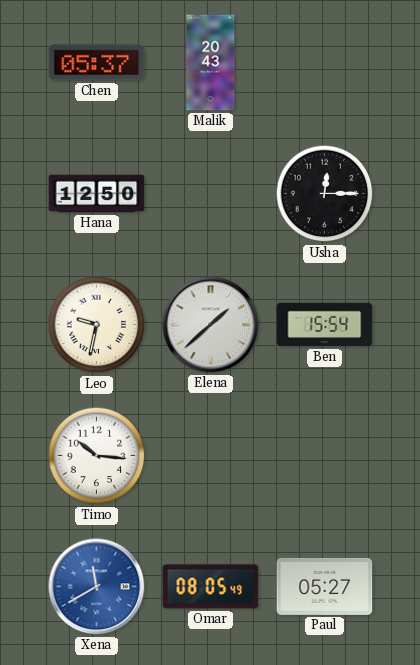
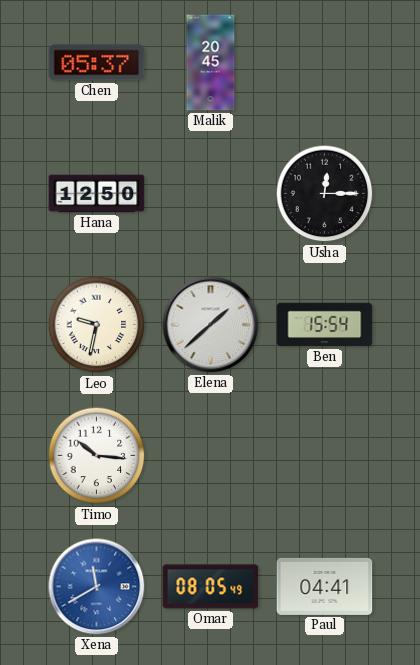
Malik: 20:43 -> 20:45
Paul: 05:27 -> 04:41
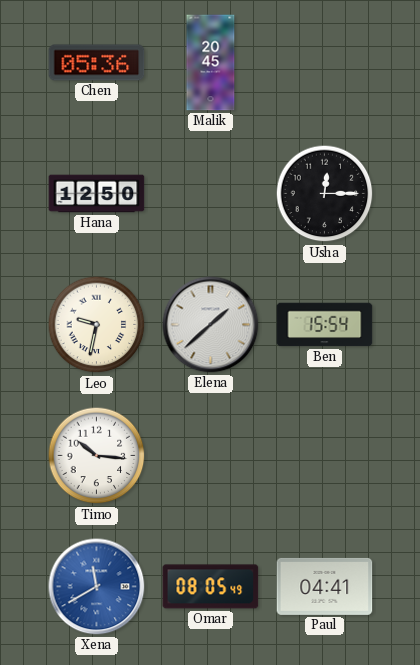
Chen: 05:37 -> 05:36
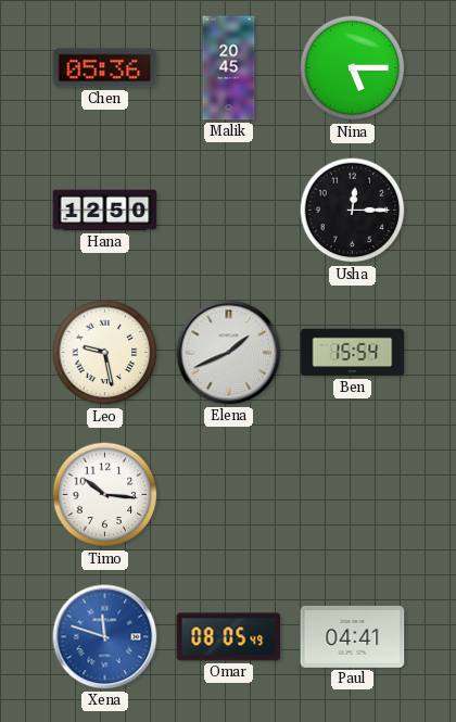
Nina: none -> 5:15
Leo: 9:32 -> 9:28
Elena: 1:38 -> 1:41
Xena: 11:40 -> 11:48
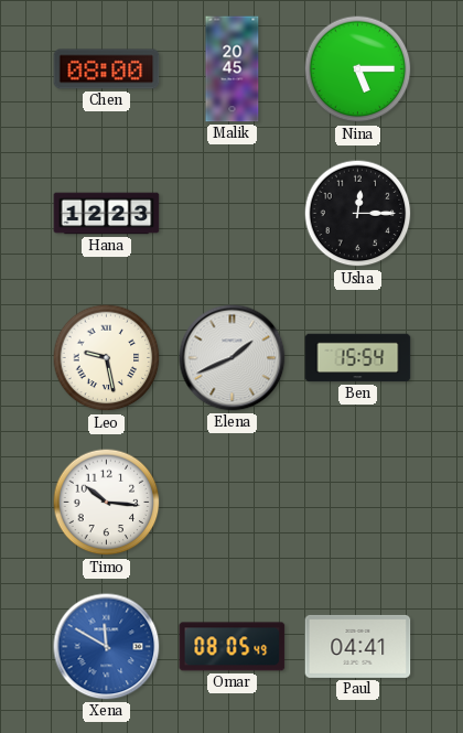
Chen: 05:36 -> 08:00
Hana: 12:50 -> 12:23
Xena: 11:48 -> 11:50
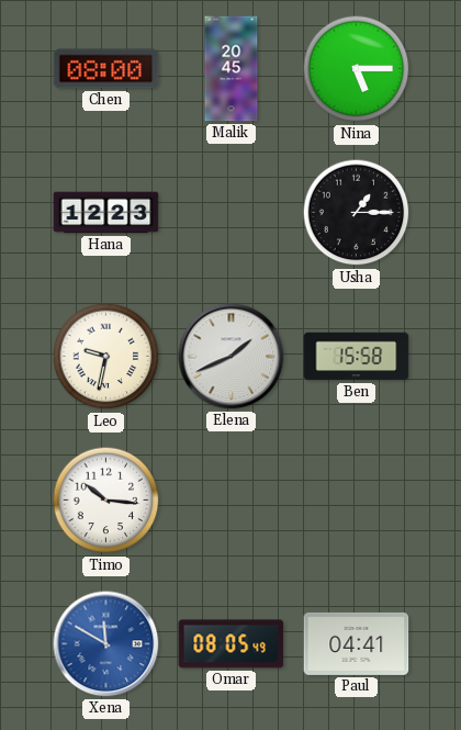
Usha: 12:15 -> 1:15
Leo: 9:28 -> 9:32
Ben: 15:54 -> 15:58
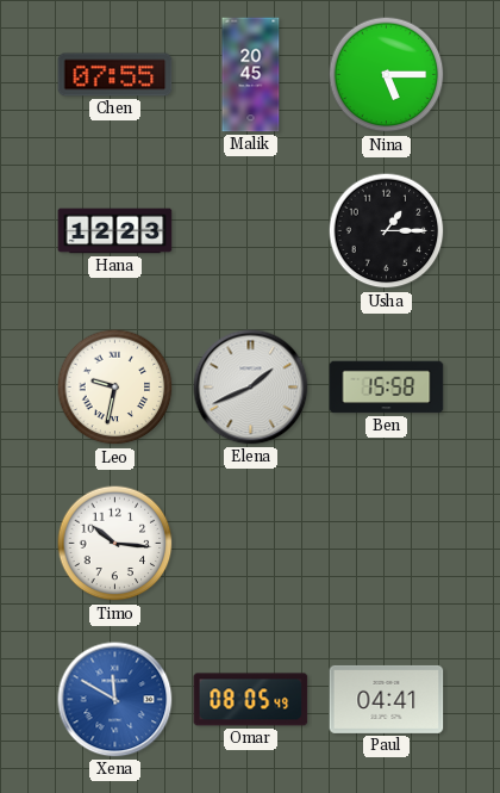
Chen: 08:00 -> 07:55
